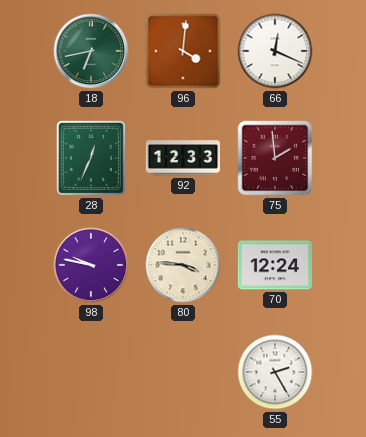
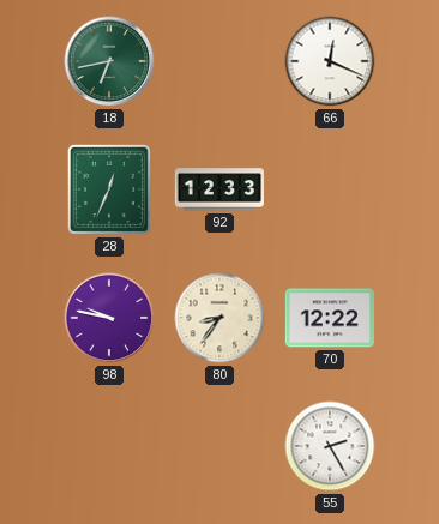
96: 4:01 -> none
75: 1:59 -> none
80: 3:46 -> 8:36
70: 12:24 -> 12:22
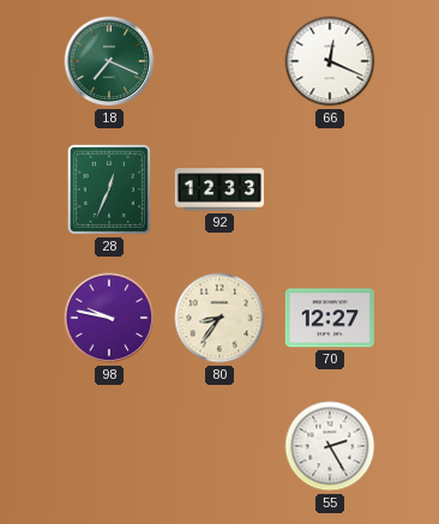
18: 6:43 -> 7:19
70: 12:22 -> 12:27
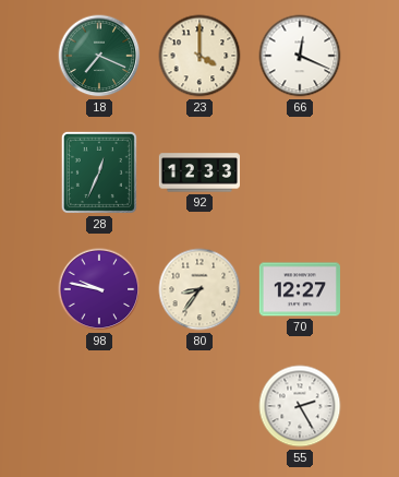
23: none -> 4:00
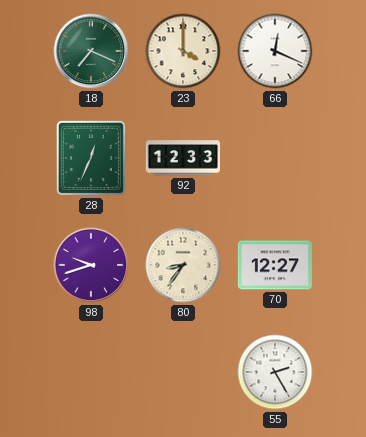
98: 9:47 -> 9:42
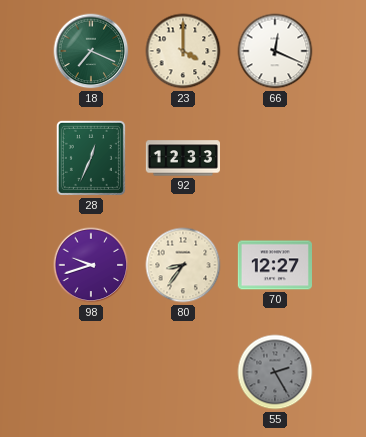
55 dial: white -> grey
